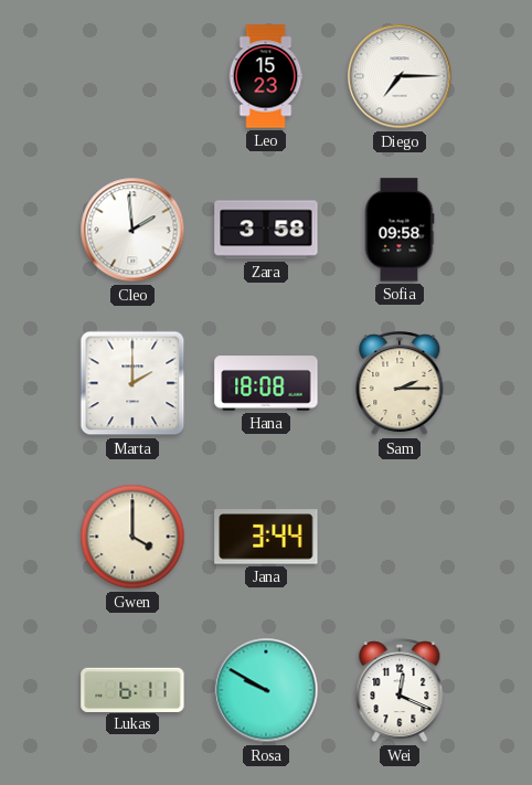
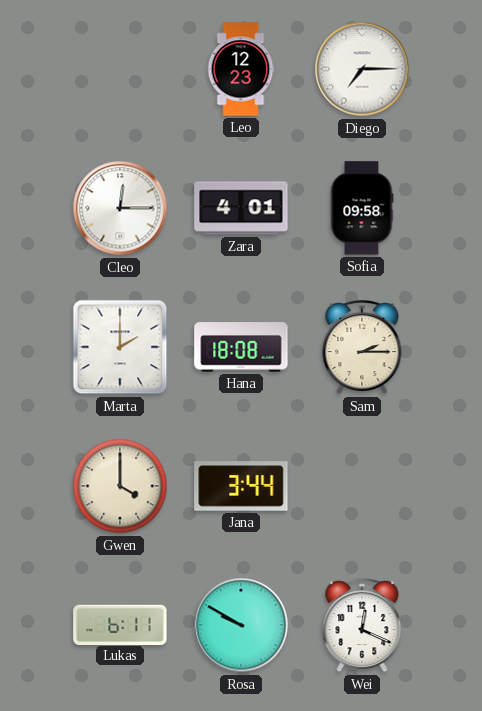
Leo: 15:23 -> 12:23
Cleo: 1:59 -> 12:15
Zara: 3:58 -> 4:01
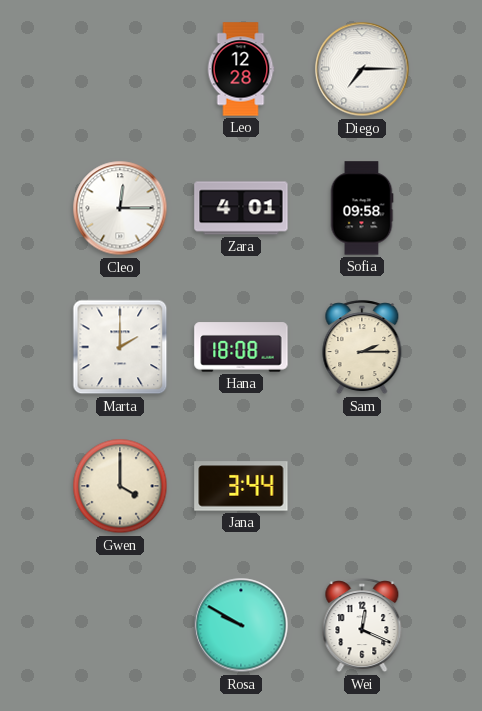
Leo: 12:23 -> 12:28
Lukas: 6:11 -> none
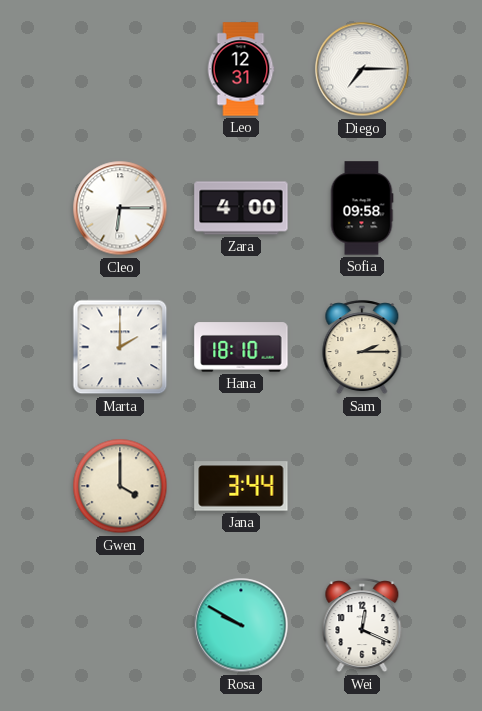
Leo: 12:28 -> 12:31
Cleo: 12:15 -> 6:15
Zara: 4:01 -> 4:00
Hana: 18:08 -> 18:10
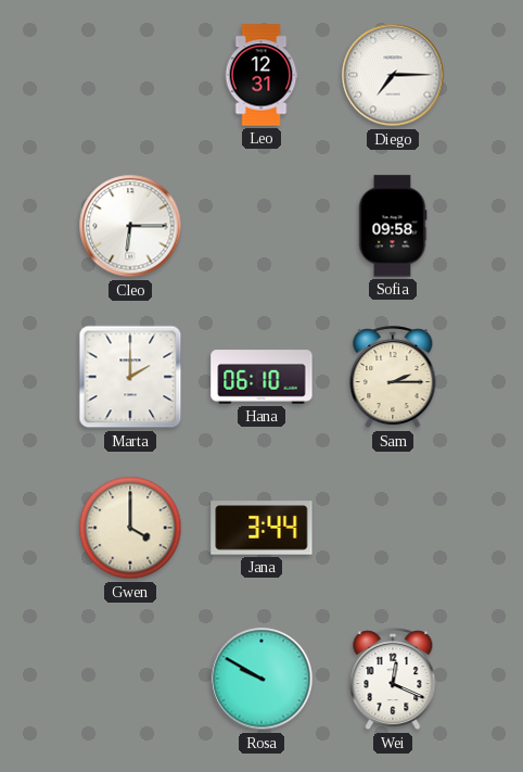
Zara: 4:00 -> none
Hana: 18:10 -> 06:10
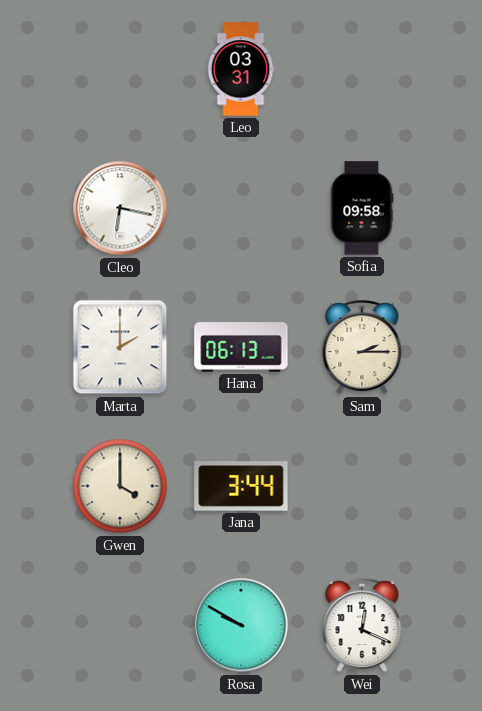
Leo: 12:31 -> 03:31
Diego: 7:15 -> none
Cleo: 6:15 -> 6:17
Hana: 06:10 -> 06:13
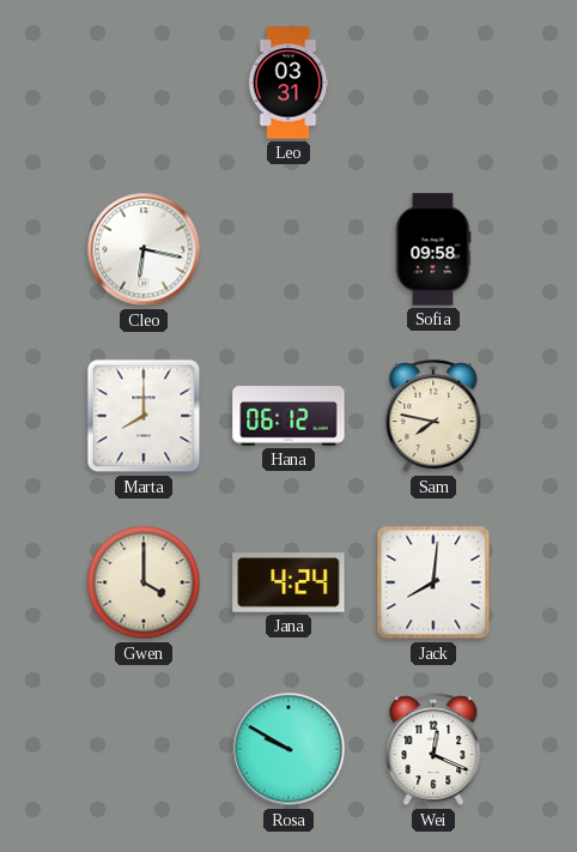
Marta: 2:00 -> 8:00
Hana: 06:13 -> 06:12
Sam: 2:15 -> 7:47
Jana: 3:44 -> 4:24
Jack: none -> 8:01
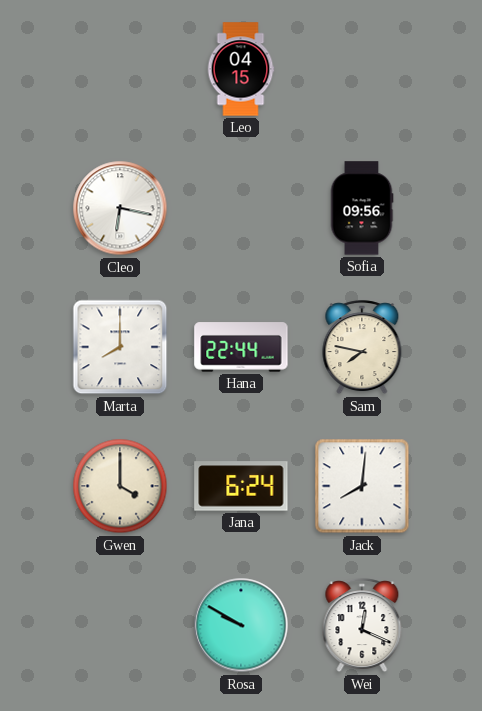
Leo: 03:31 -> 04:15
Sofia: 09:58 -> 09:56
Hana: 06:12 -> 22:44
Jana: 4:24 -> 6:24
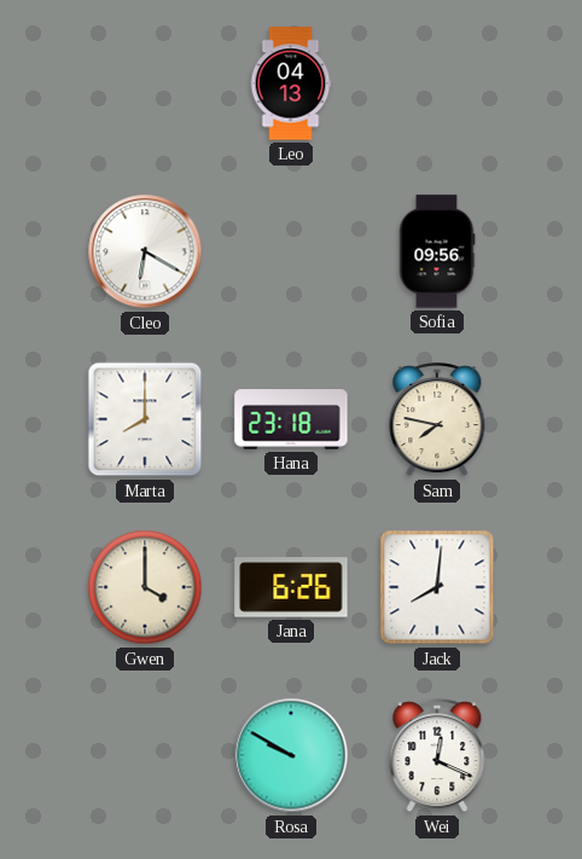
Leo: 04:15 -> 04:13
Cleo: 6:17 -> 6:20
Hana: 22:44 -> 23:18
Jana: 6:24 -> 6:26
